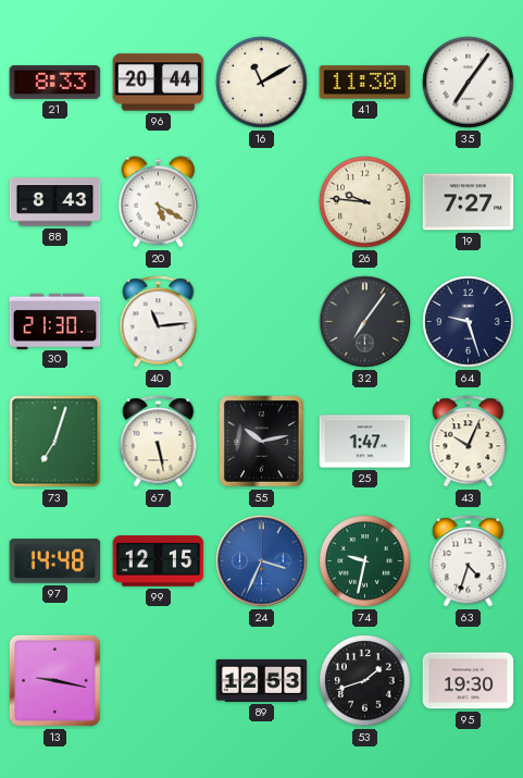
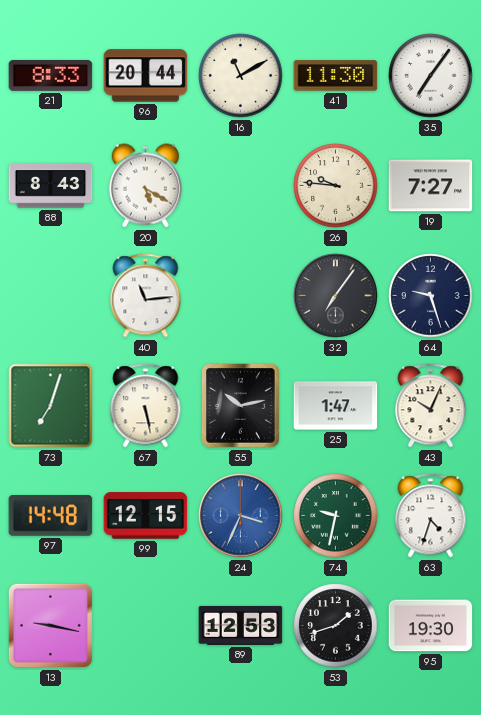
30: 21:30 -> none
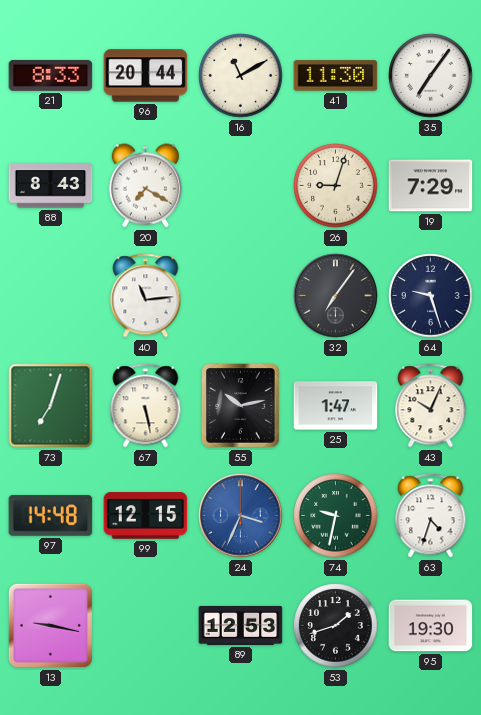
20: 5:20 -> 7:20
26: 9:46 -> 9:03
19: 7:27 -> 7:29
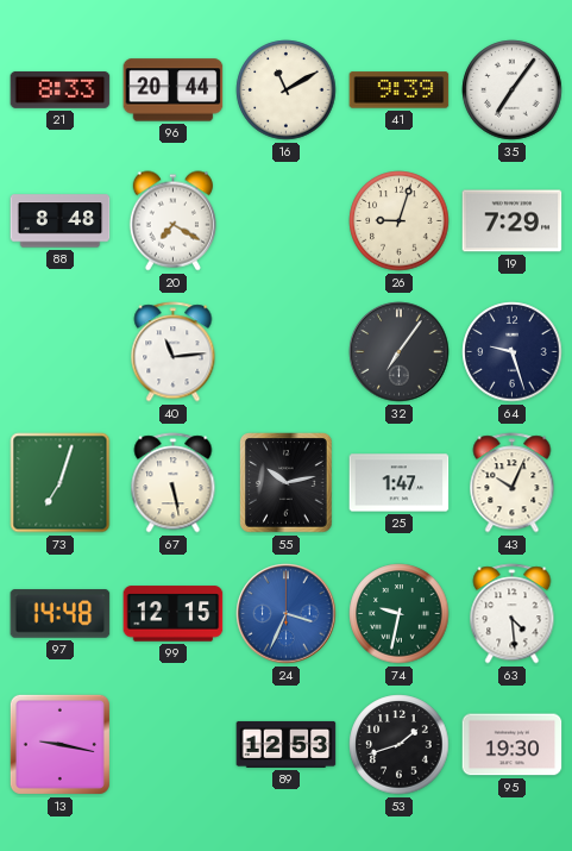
41: 11:30 -> 9:39
88: 8:43 -> 8:48
63: 4:33 -> 4:29
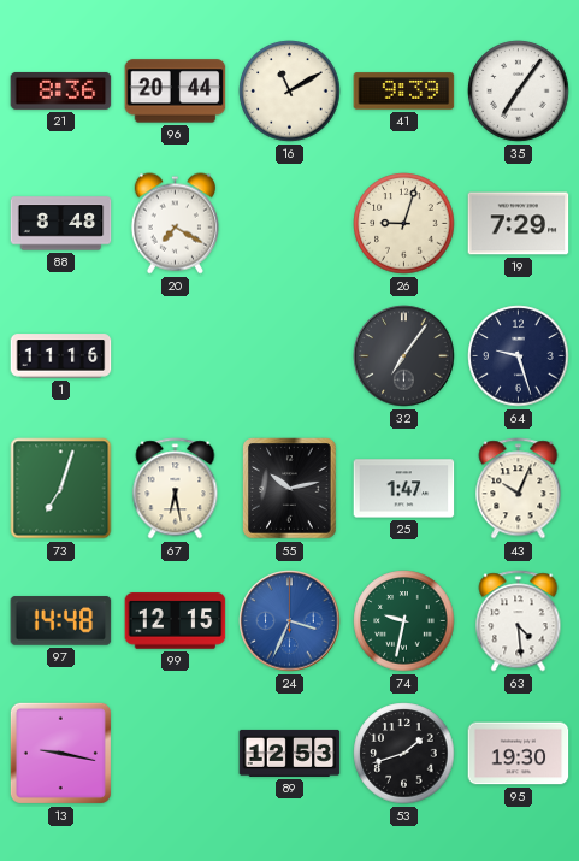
21: 8:33 -> 8:36
1: none -> 11:16
40: 11:14 -> none
67: 5:28 -> 6:28
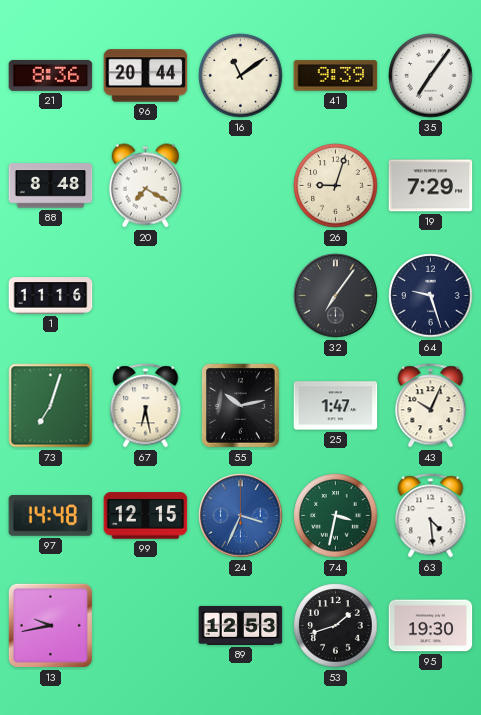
16: 11:10 -> 11:09
74: 9:32 -> 3:32
13: 9:17 -> 9:43
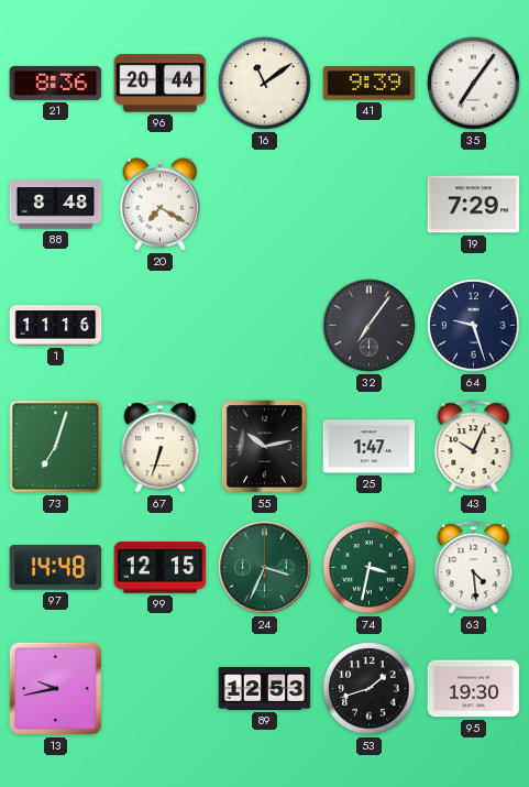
26: 9:03 -> none
67: 6:28 -> 6:33
24 dial: blue -> green
